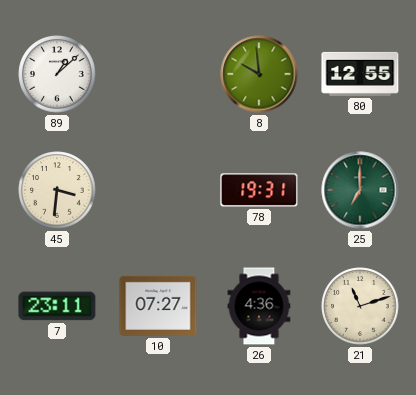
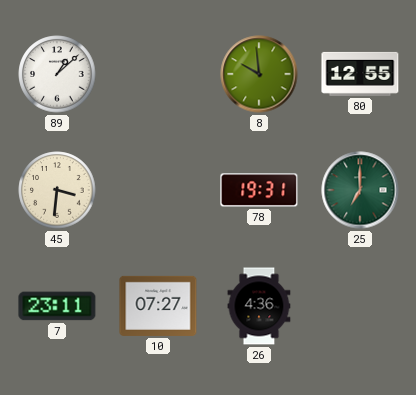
21: 11:12 -> none
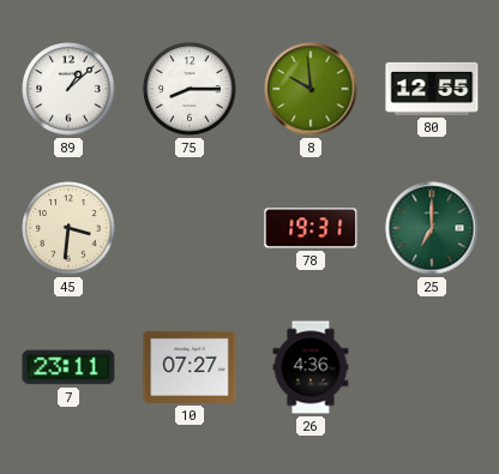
75: none -> 8:15
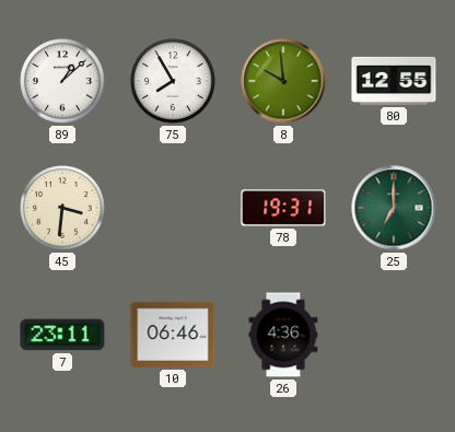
75: 8:15 -> 7:55
10: 07:27 -> 06:46
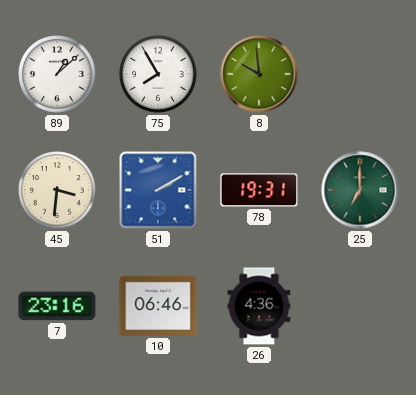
80: 12:55 -> none
51: none -> 2:10
7: 23:11 -> 23:16
